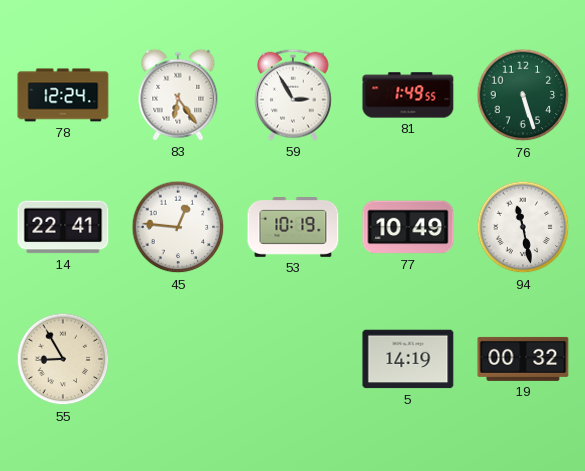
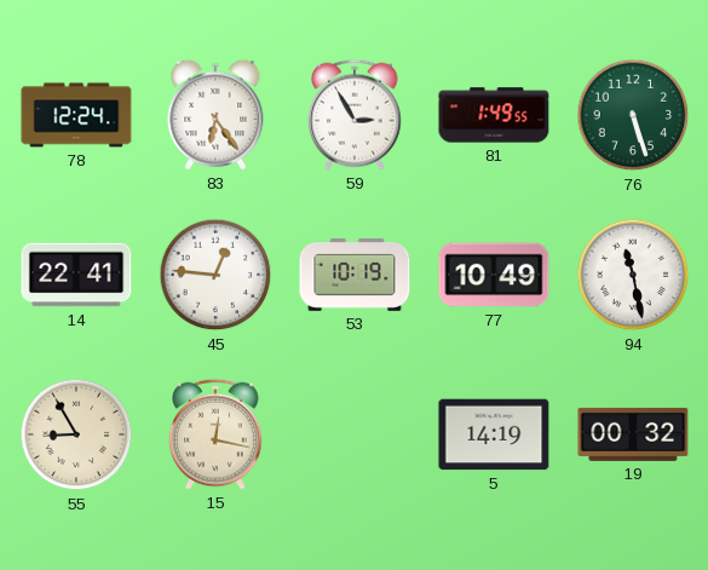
15: none -> 12:17
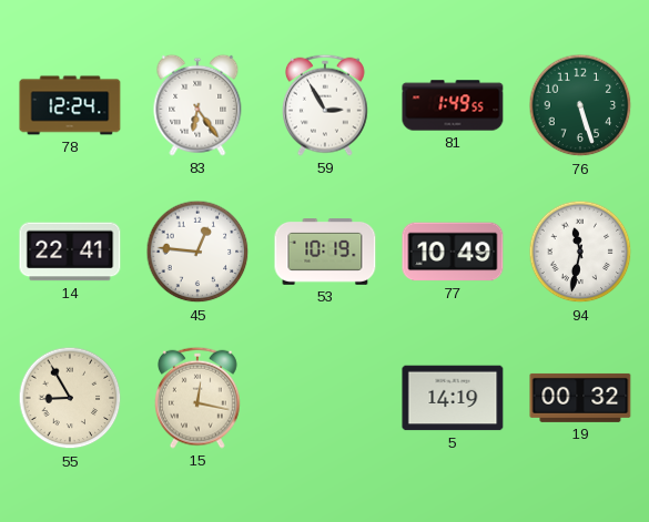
94: 11:28 -> 11:32
